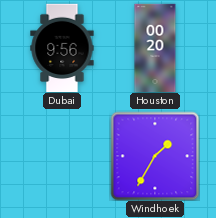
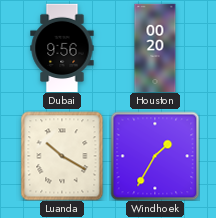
Luanda: none -> 10:20
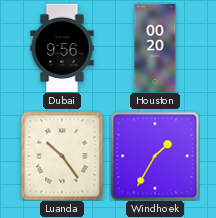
Luanda: 10:20 -> 10:24
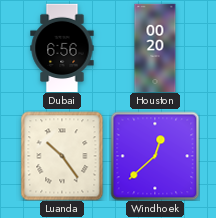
Dubai: 9:56 -> 6:56
Windhoek: 1:35 -> 12:38
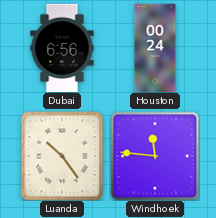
Houston: 00:20 -> 00:24
Windhoek: 12:38 -> 11:46
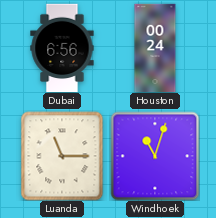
Luanda: 10:24 -> 11:15
Windhoek: 11:46 -> 11:03
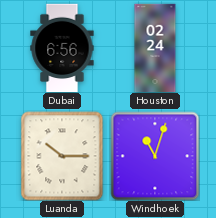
Houston: 00:24 -> 02:24
Luanda: 11:15 -> 10:15
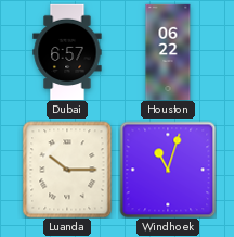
Dubai: 6:56 -> 6:57
Houston: 02:24 -> 06:22
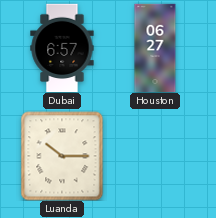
Houston: 06:22 -> 06:27
Windhoek: 11:03 -> none
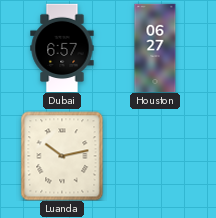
Luanda: 10:15 -> 10:13
